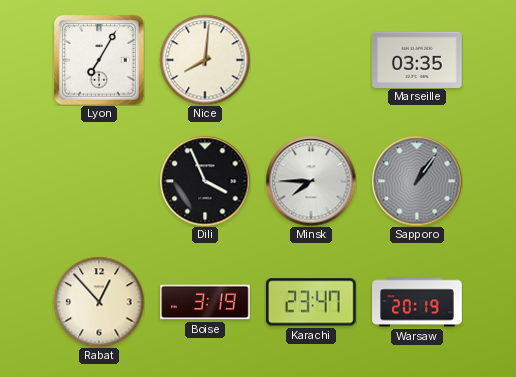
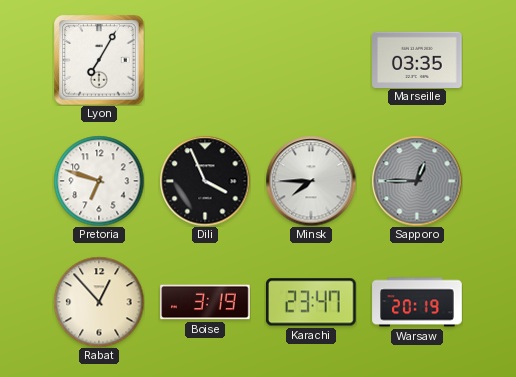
Nice: 8:01 -> none
Pretoria: none -> 6:48
Sapporo: 1:06 -> 12:45
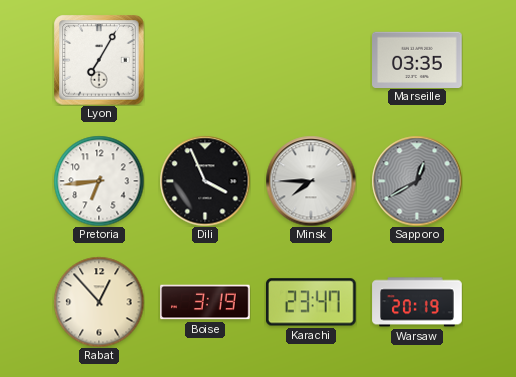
Pretoria: 6:48 -> 6:44
Sapporo: 12:45 -> 12:40
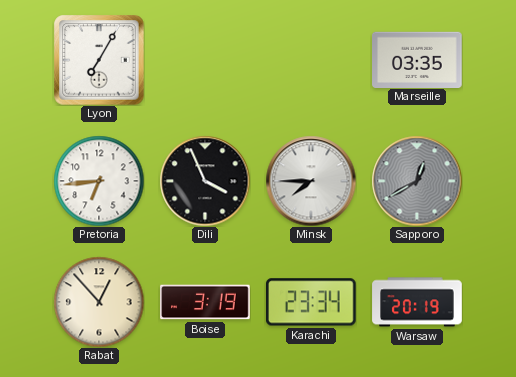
Karachi: 23:47 -> 23:34
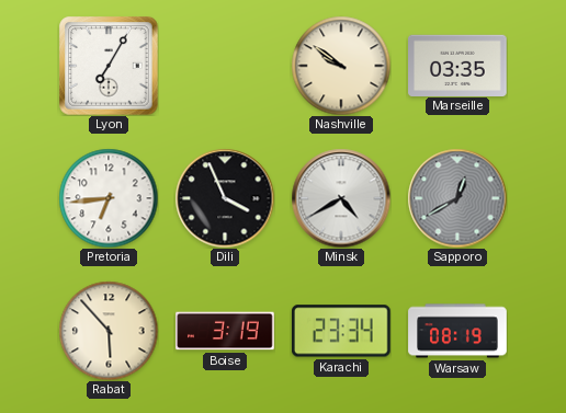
Nashville: none -> 9:51
Minsk: 7:45 -> 4:40
Rabat: 12:53 -> 5:53
Warsaw: 20:19 -> 08:19
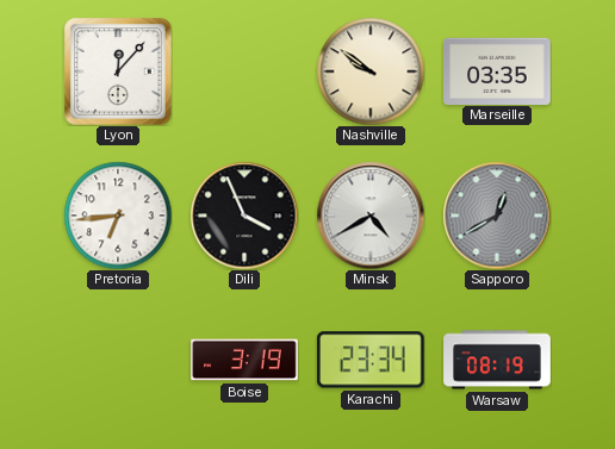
Lyon: 7:05 -> 12:07
Rabat: 5:53 -> none
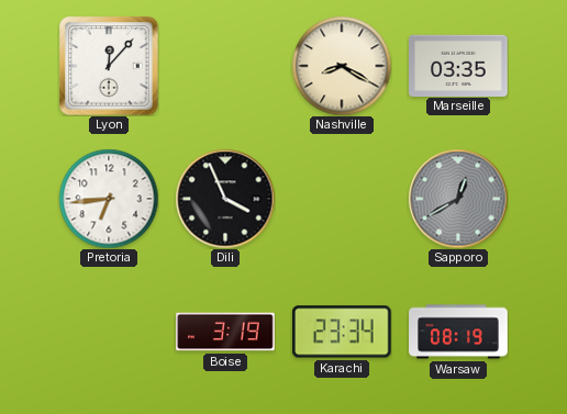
Nashville: 9:51 -> 8:20
Minsk: 4:40 -> none
